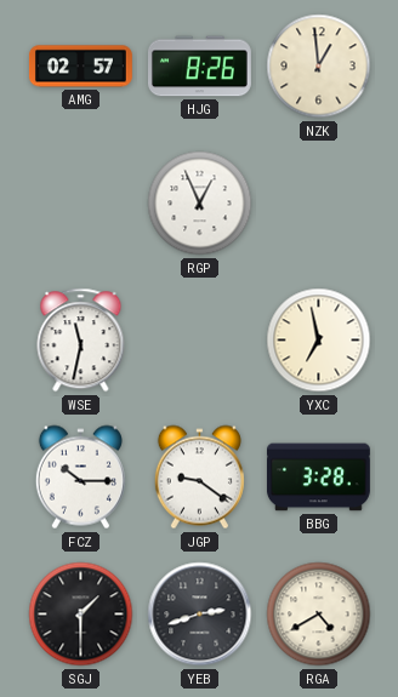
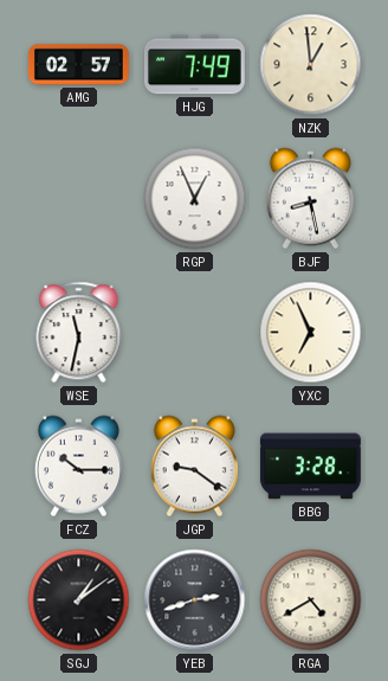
HJG: 8:26 -> 7:49
BJF: none -> 8:28
YXC: 6:58 -> 6:56
SGJ: 1:30 -> 1:09
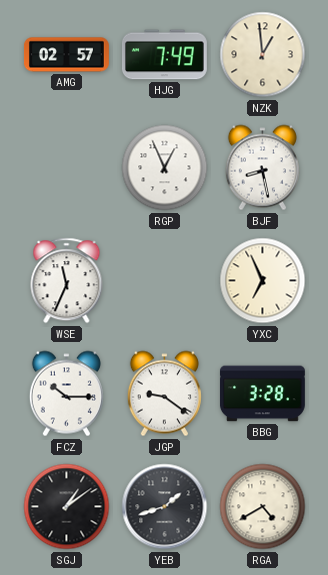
WSE: 11:32 -> 11:34
YEB: 2:42 -> 1:42
